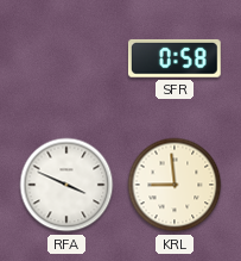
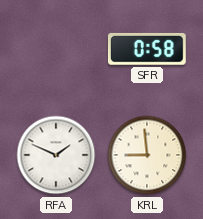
RFA: 3:49 -> 1:49
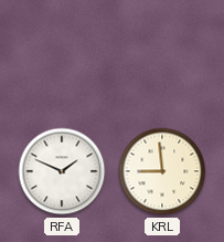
SFR: 0:58 -> none
